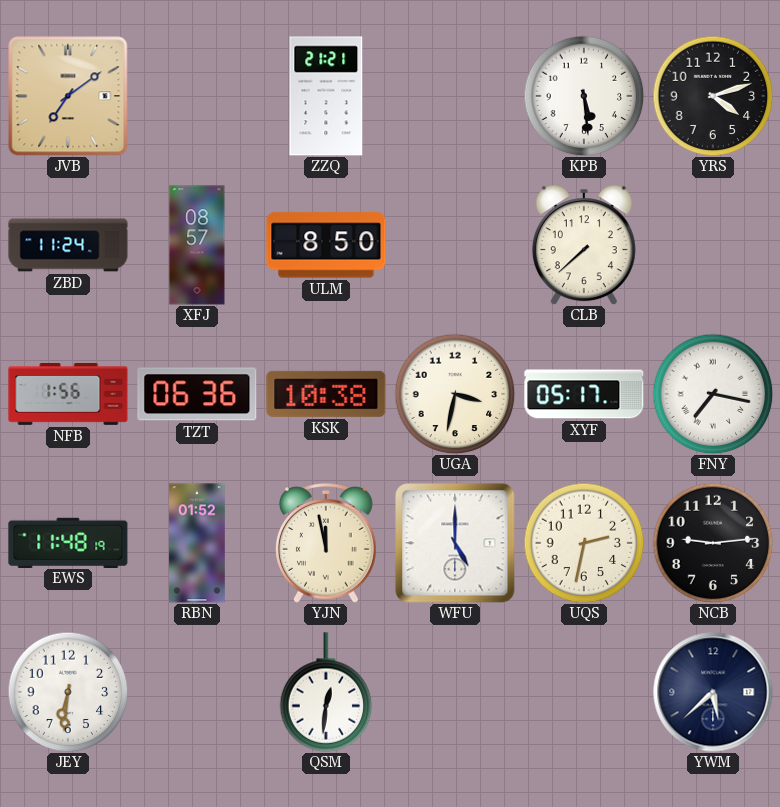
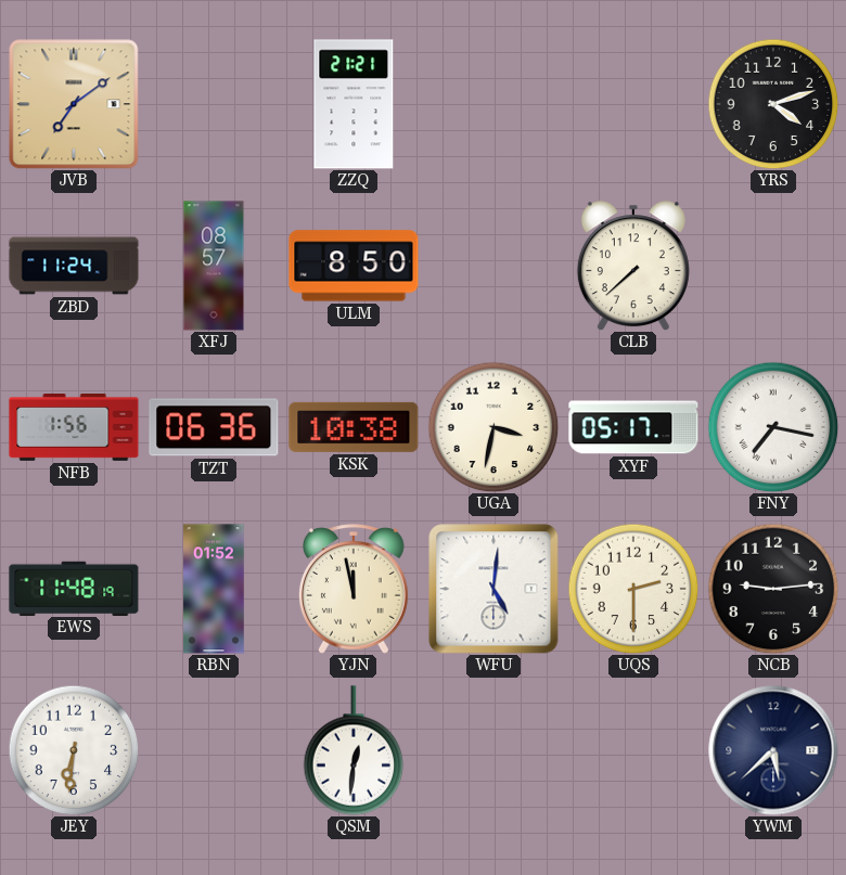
KPB: 5:29 -> none
WFU: 5:00 -> 5:01
UQS: 2:32 -> 2:30
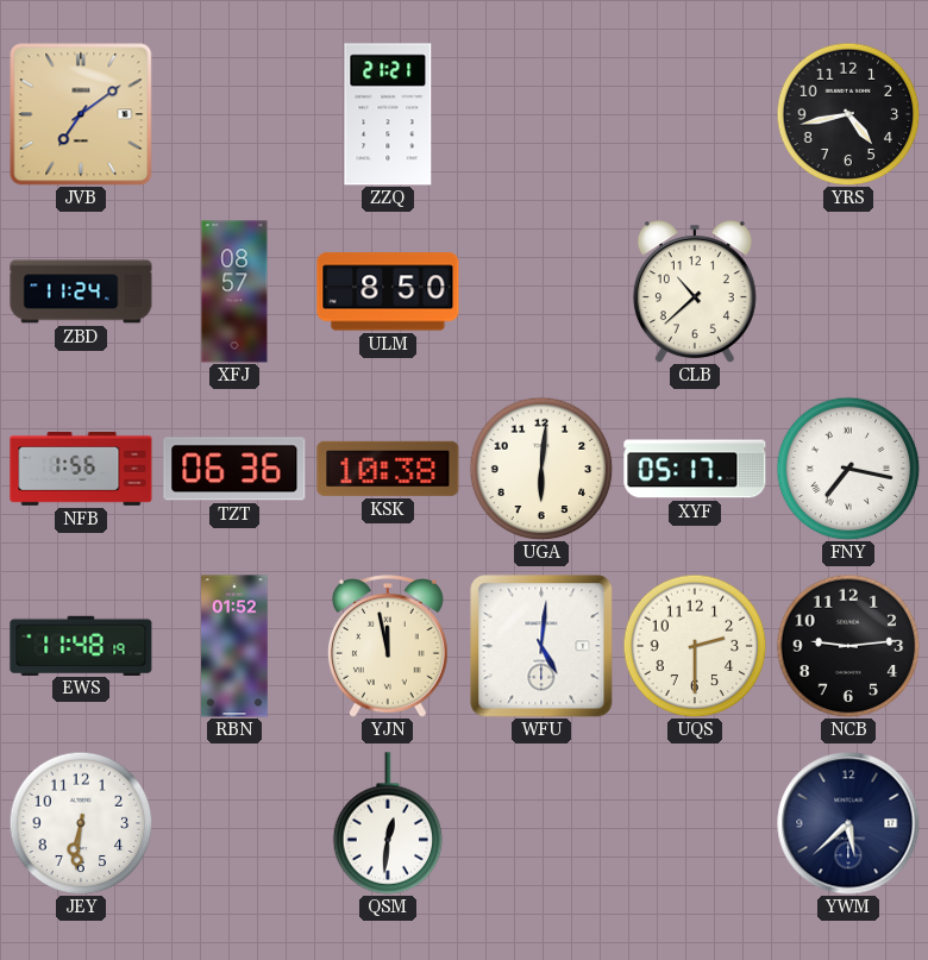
YRS: 4:12 -> 4:43
CLB: 7:38 -> 10:38
UGA: 3:32 -> 6:01
